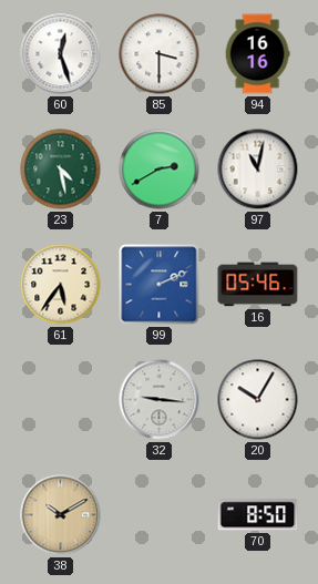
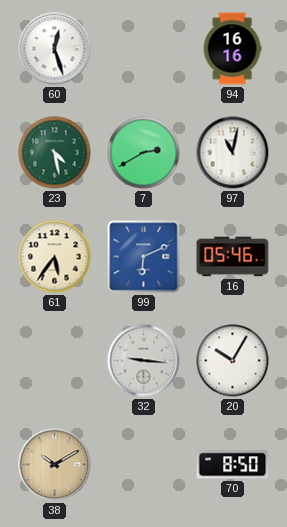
85: 3:30 -> none
99: 2:11 -> 6:11
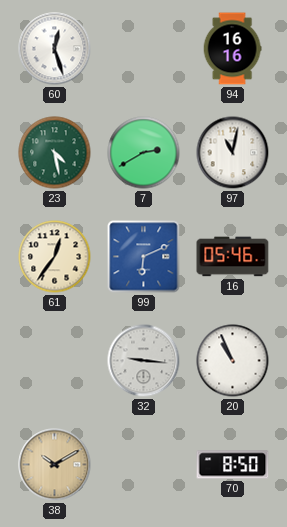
61: 5:36 -> 12:36
20: 10:05 -> 10:56
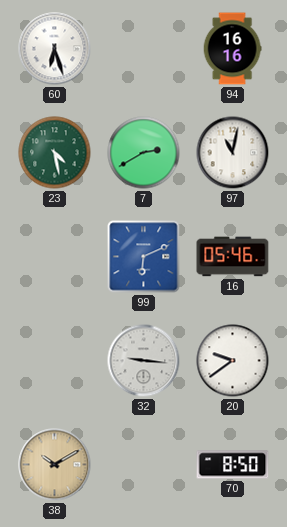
60: 12:27 -> 6:27
61: 12:36 -> none
20: 10:56 -> 9:39
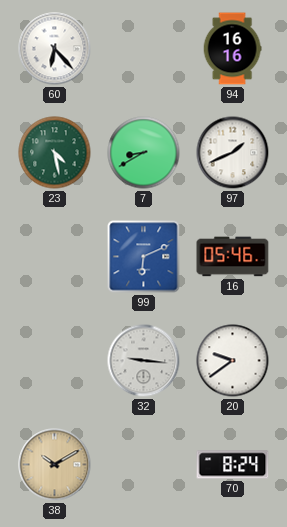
60: 6:27 -> 6:23
7: 2:40 -> 8:40
97: 11:02 -> 1:41
70: 8:50 -> 8:24
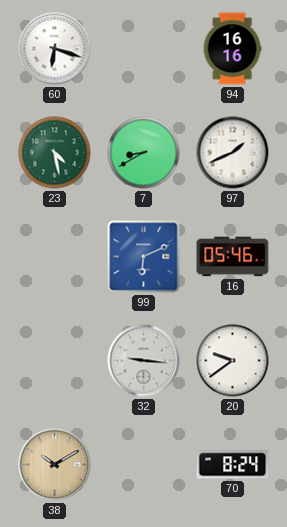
60: 6:23 -> 6:18
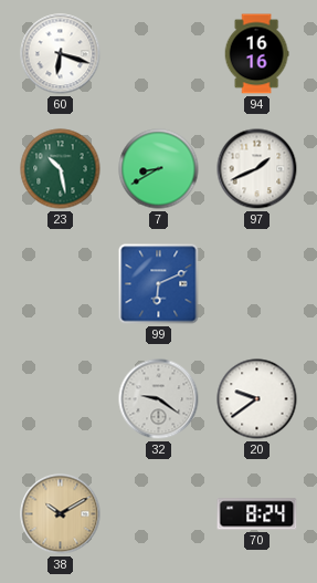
23: 4:28 -> 10:28
16: 05:46 -> none
32: 9:16 -> 9:21
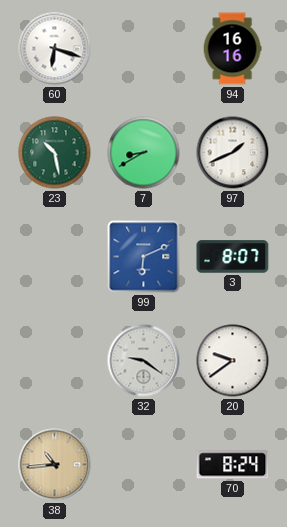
3: none -> 8:07
38: 10:10 -> 10:44
